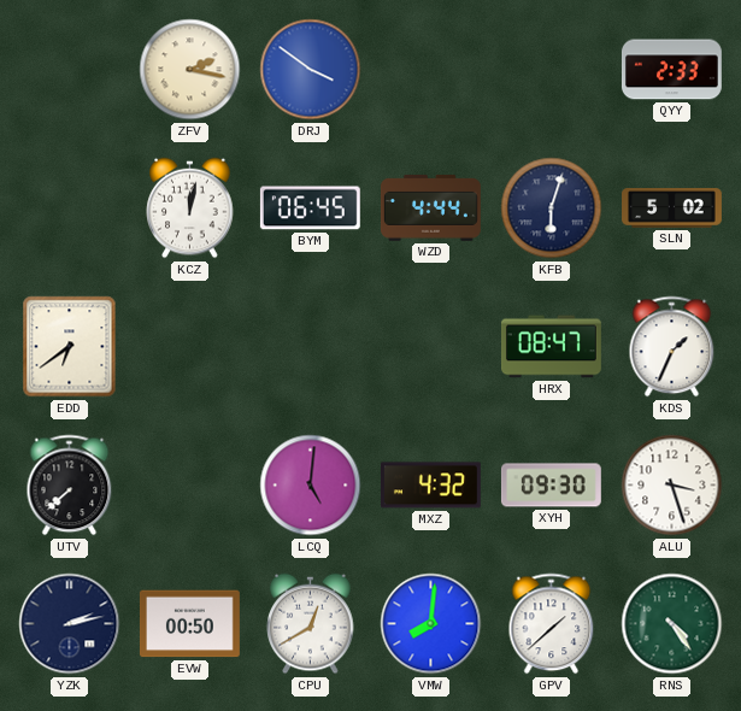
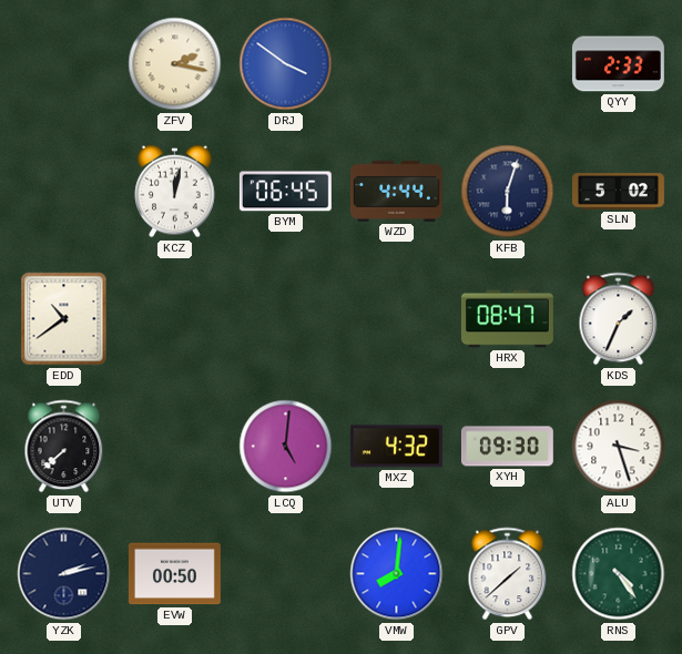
EDD: 6:39 -> 10:39
CPU: 12:40 -> none
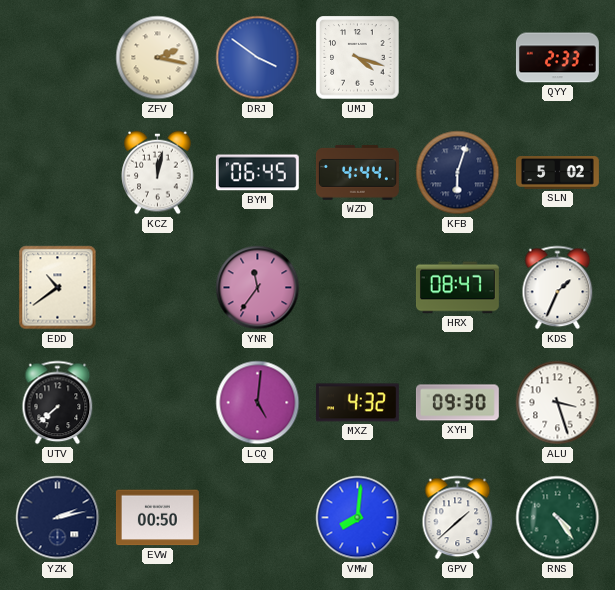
UMJ: none -> 4:18
YNR: none -> 11:36
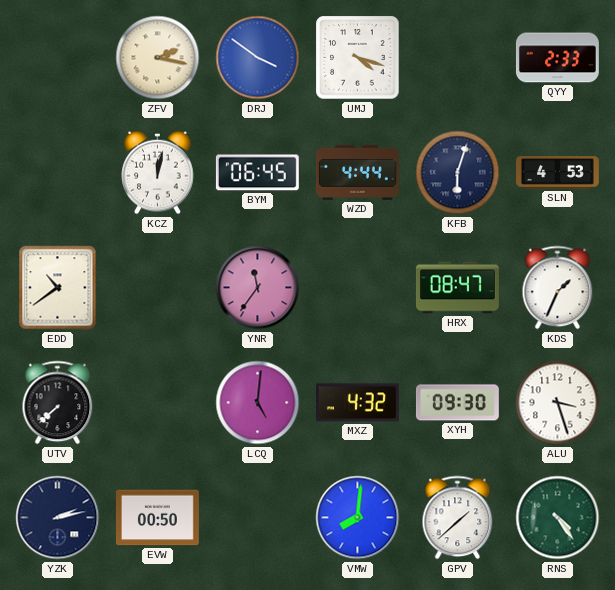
SLN: 5:02 -> 4:53
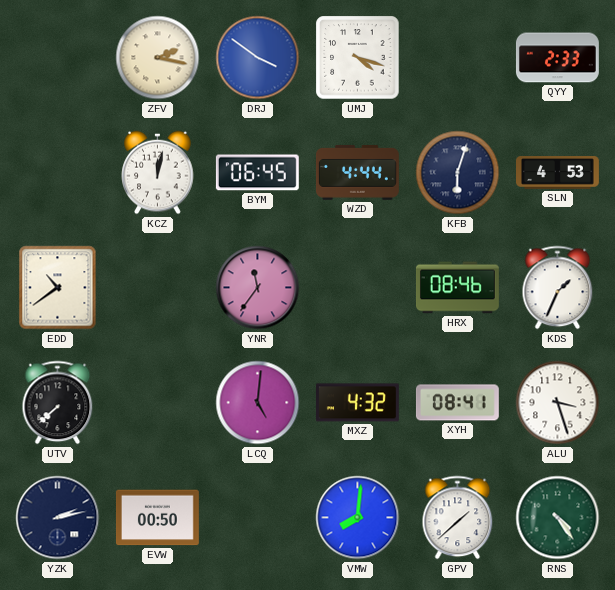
HRX: 08:47 -> 08:46
XYH: 09:30 -> 08:41
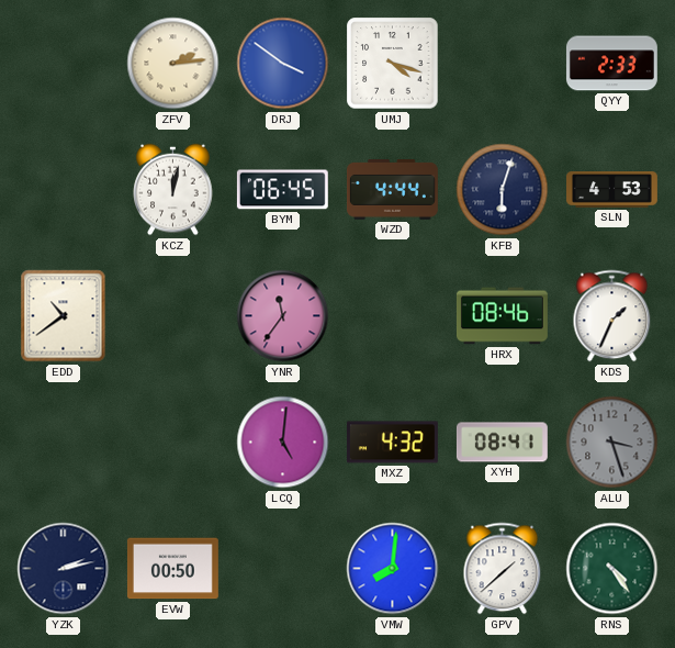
ZFV: 2:17 -> 2:14
UTV: 7:38 -> none
ALU dial: white -> grey
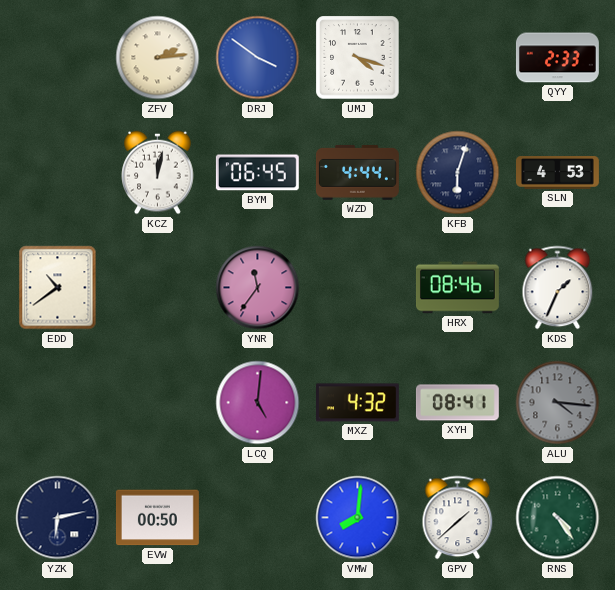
ALU: 3:27 -> 4:16
YZK: 2:13 -> 6:13
